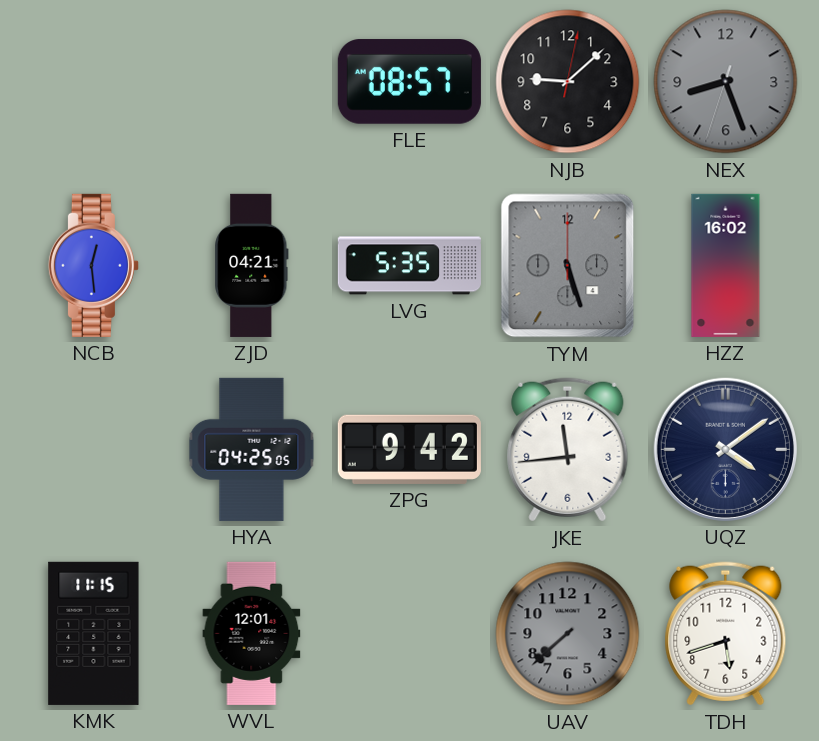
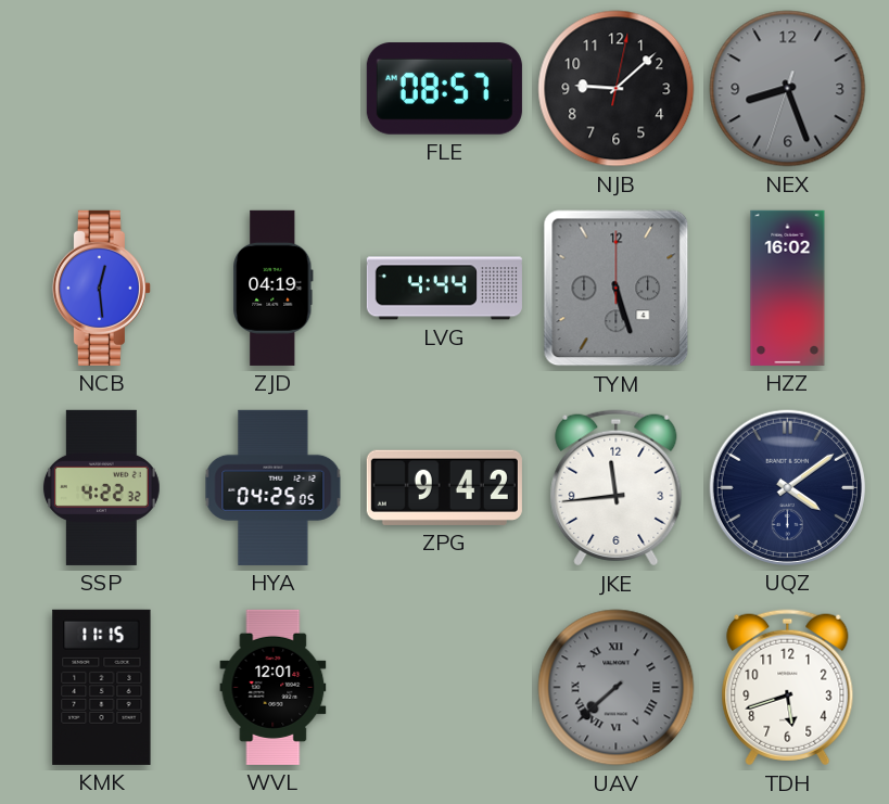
ZJD: 04:21 -> 04:19
LVG: 5:35 -> 4:44
SSP: none -> 4:22
UAV numerals: Arabic -> Roman
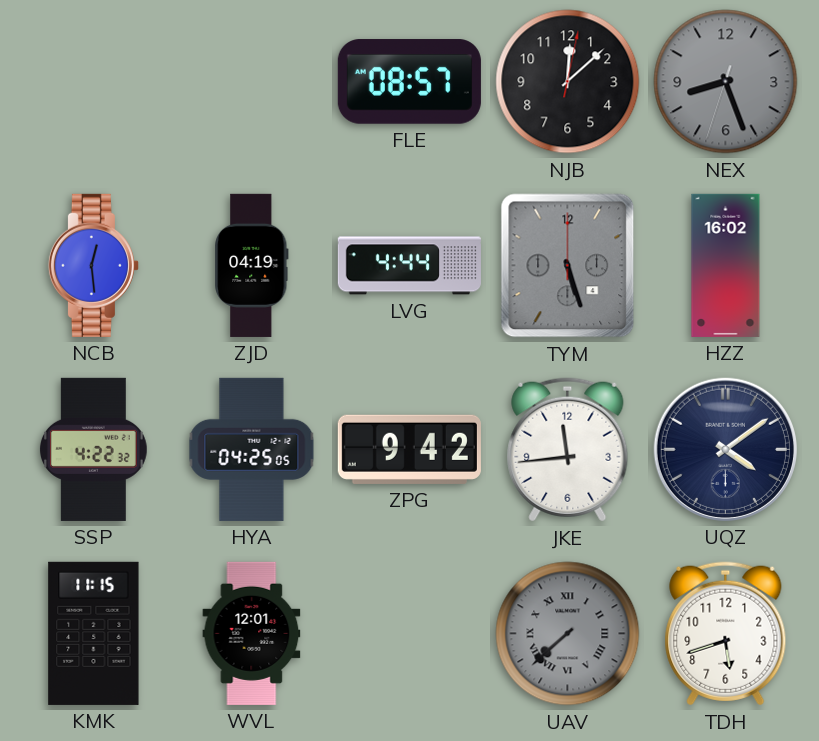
NJB: 9:08 -> 12:08
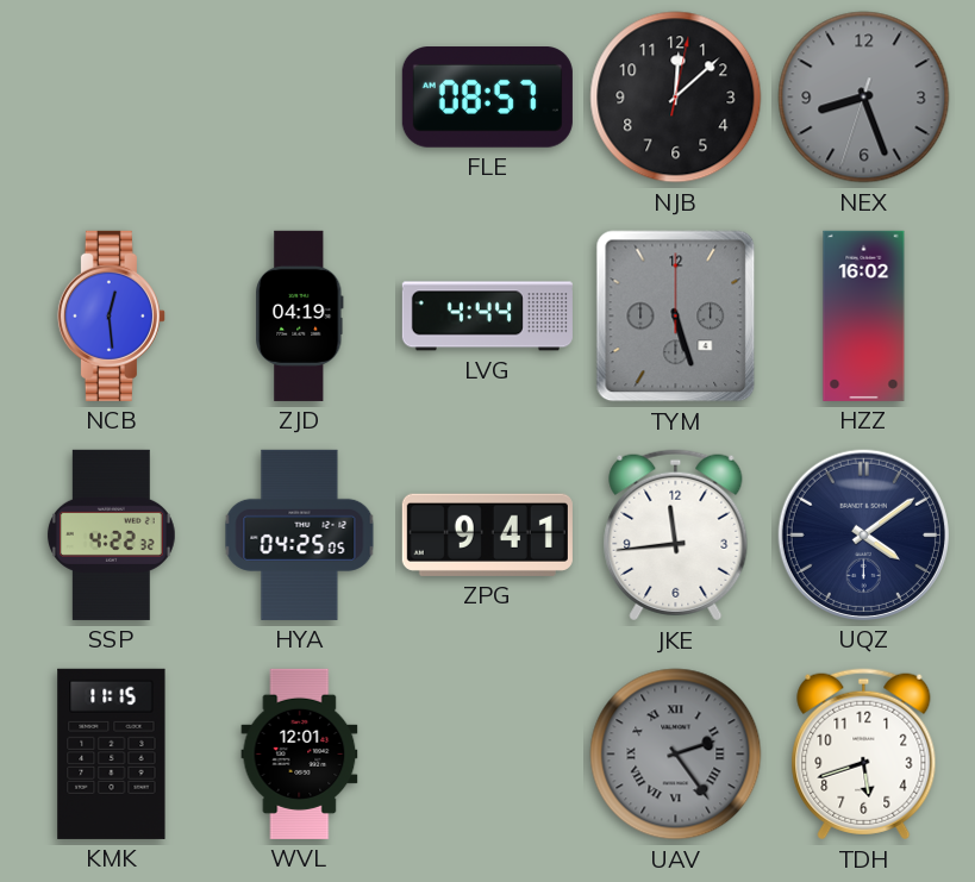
ZPG: 9:42 -> 9:41
UAV: 7:38 -> 2:24
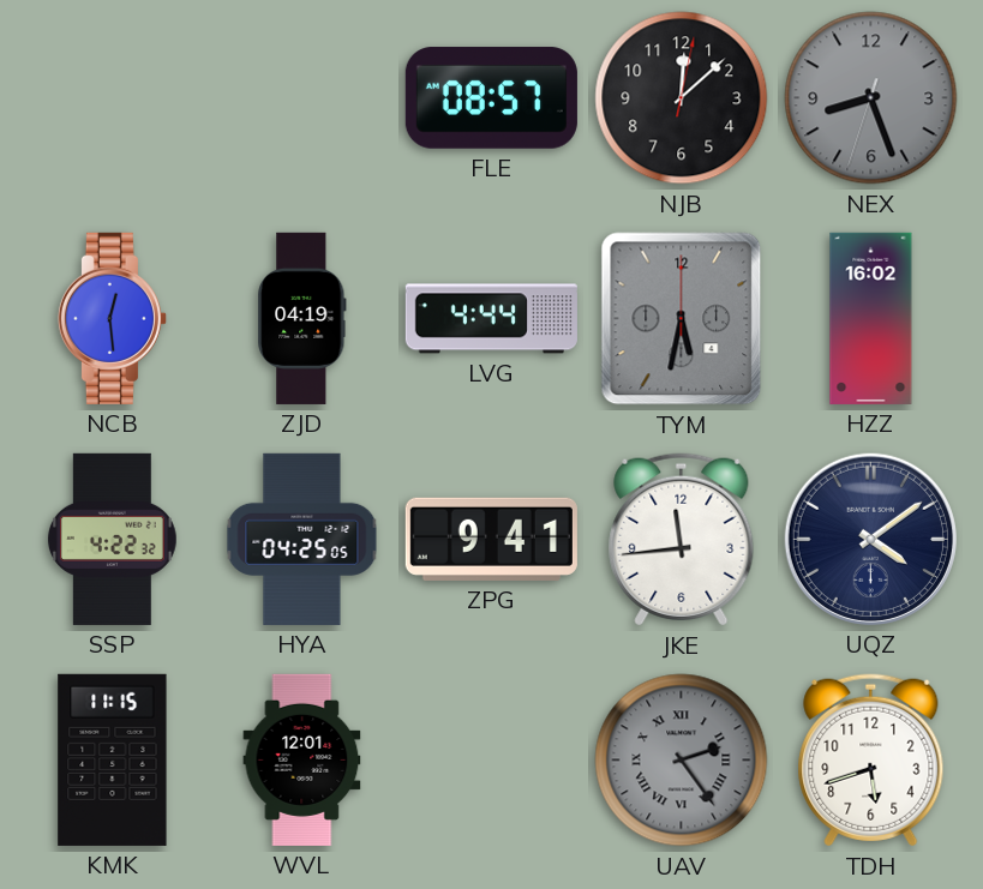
TYM: 5:27 -> 5:32
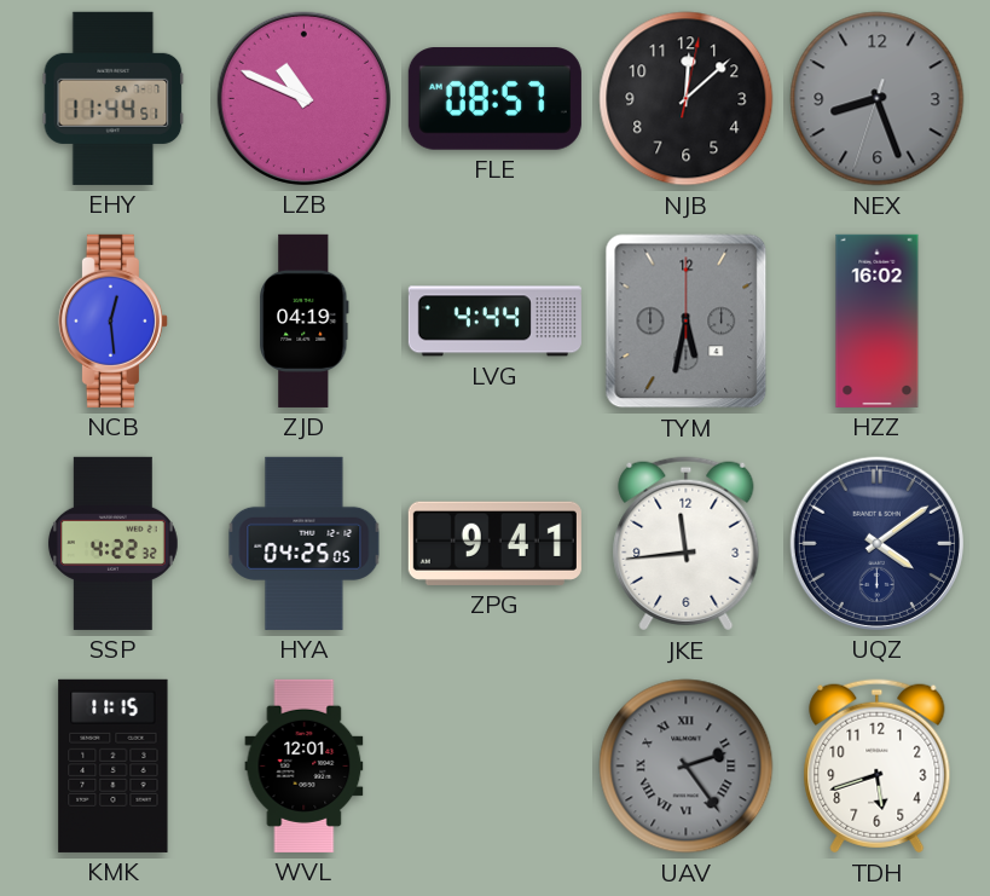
EHY: none -> 11:44
LZB: none -> 10:49
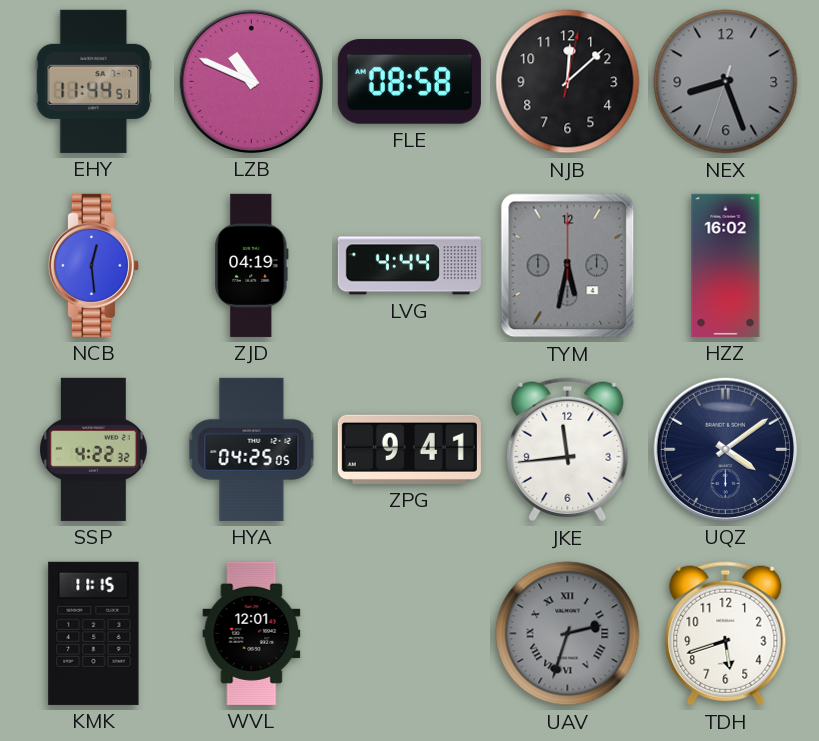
FLE: 08:57 -> 08:58
UAV: 2:24 -> 2:33
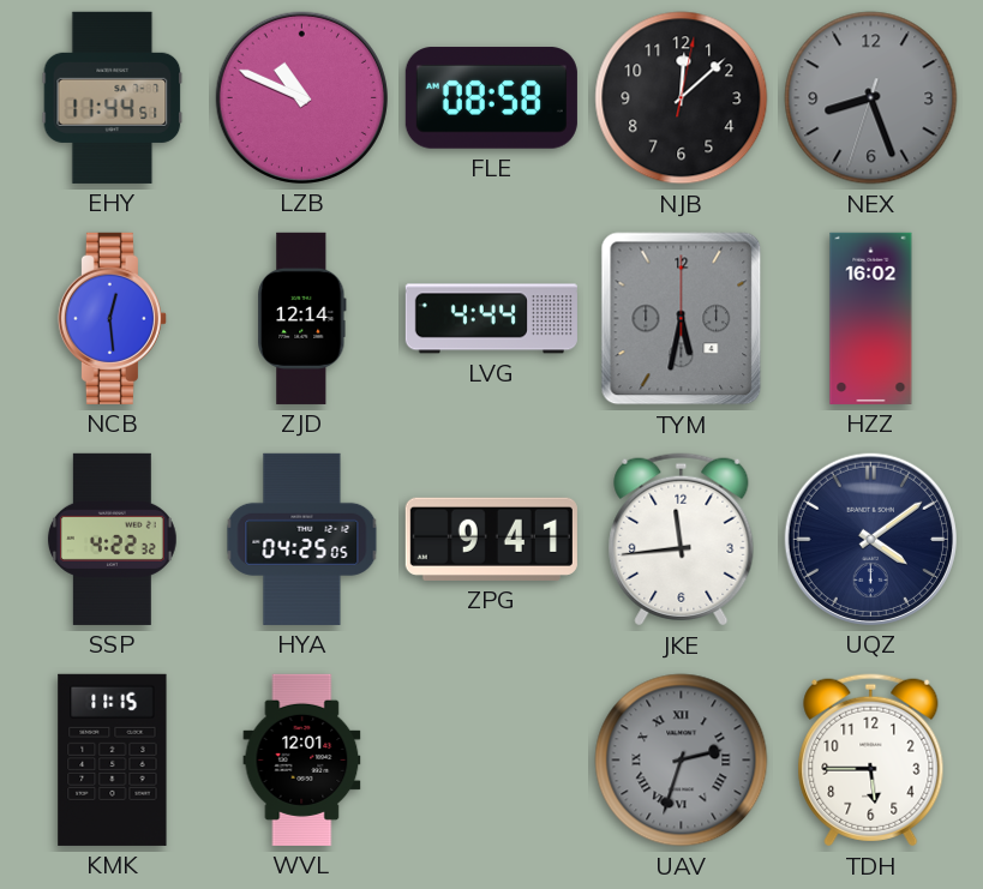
ZJD: 04:19 -> 12:14
TDH: 5:42 -> 5:45
